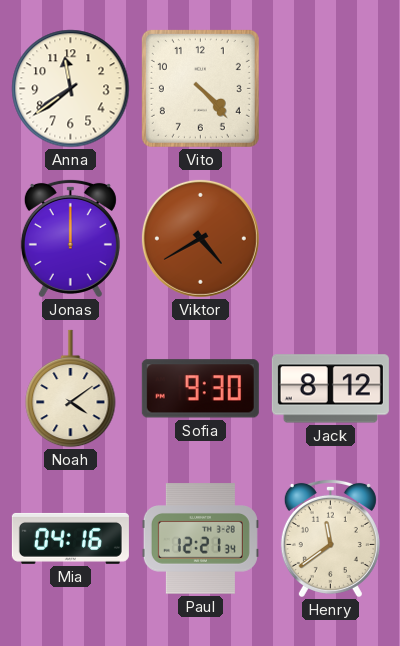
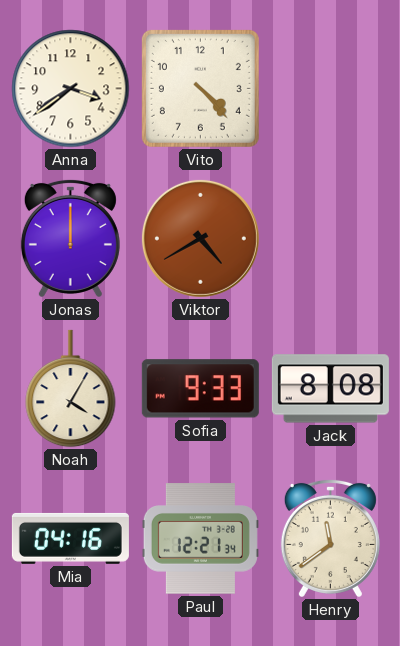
Anna: 11:39 -> 3:39
Noah: 4:09 -> 4:05
Sofia: 9:30 -> 9:33
Jack: 8:12 -> 8:08
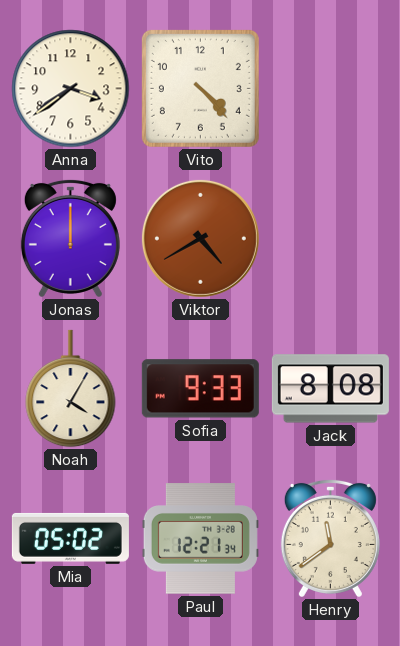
Mia: 04:16 -> 05:02
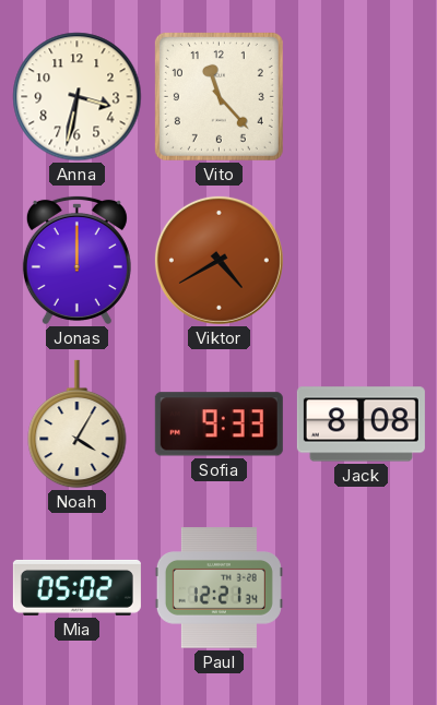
Anna: 3:39 -> 3:32
Vito: 4:23 -> 11:23
Henry: 11:39 -> none
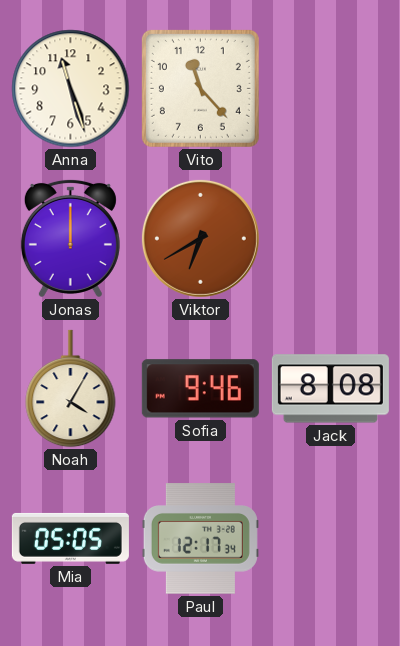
Anna: 3:32 -> 11:27
Viktor: 4:40 -> 6:40
Sofia: 9:33 -> 9:46
Mia: 05:02 -> 05:05
Paul: 12:21 -> 12:17
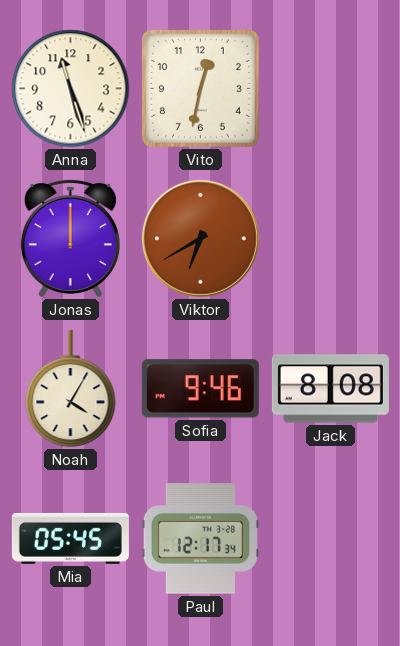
Vito: 11:23 -> 12:32
Mia: 05:05 -> 05:45
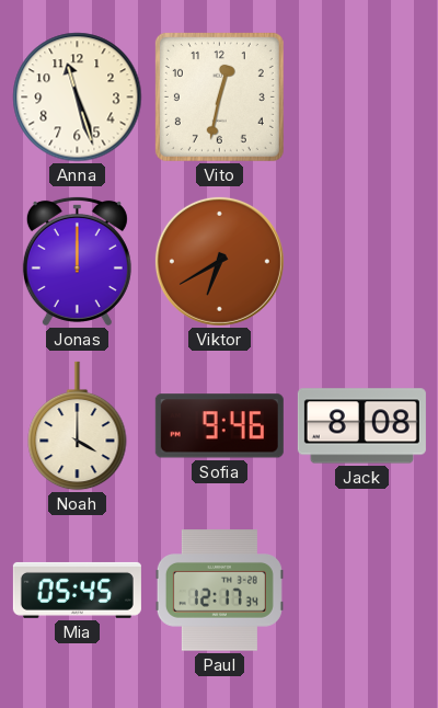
Noah: 4:05 -> 4:00
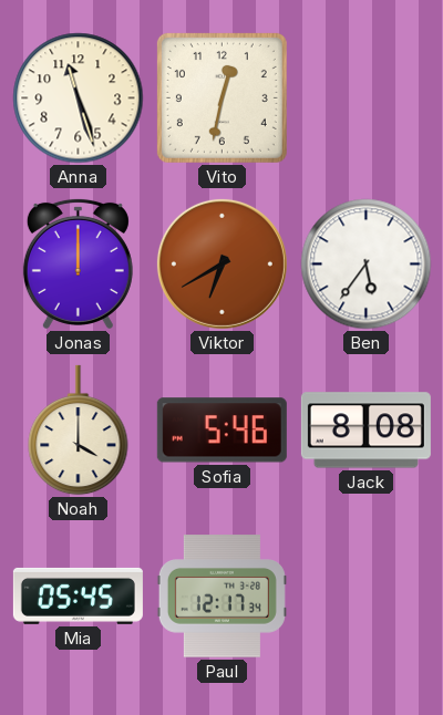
Ben: none -> 5:36
Sofia: 9:46 -> 5:46
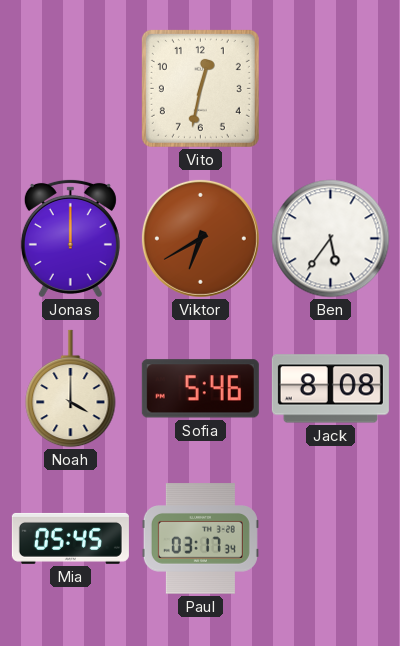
Anna: 11:27 -> none
Paul: 12:17 -> 03:17
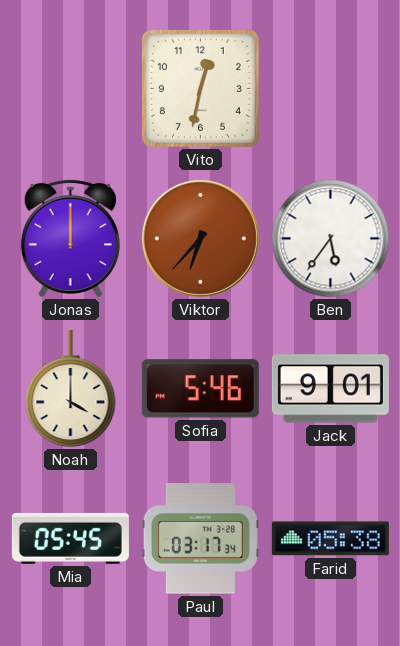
Viktor: 6:40 -> 6:37
Jack: 8:08 -> 9:01
Farid: none -> 05:38
